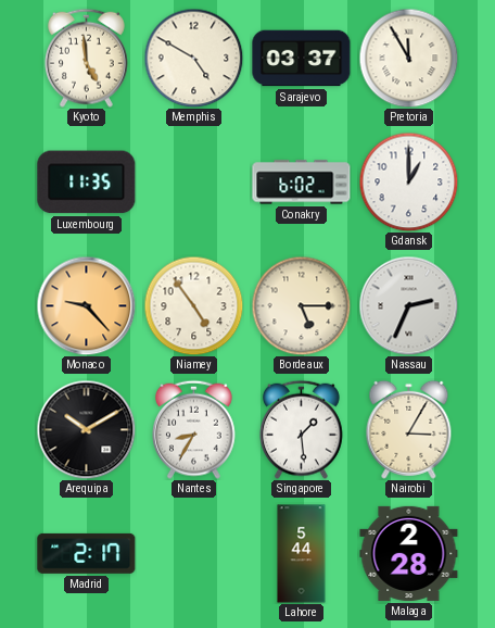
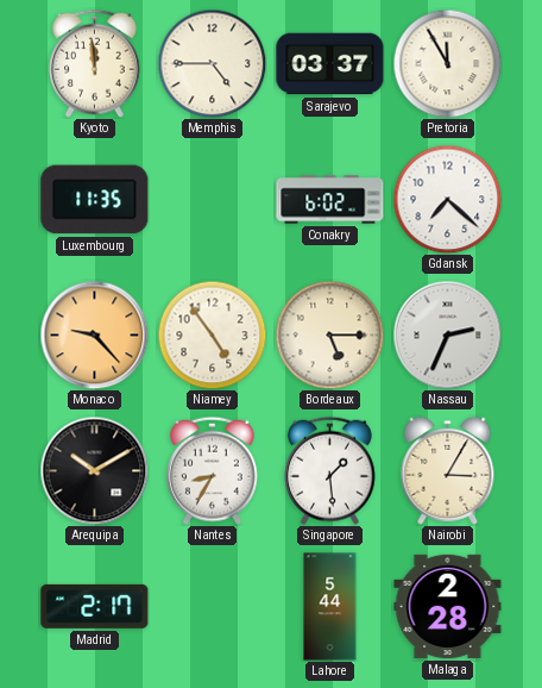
Kyoto: 4:59 -> 11:59
Memphis: 4:50 -> 4:45
Gdansk: 1:00 -> 7:22
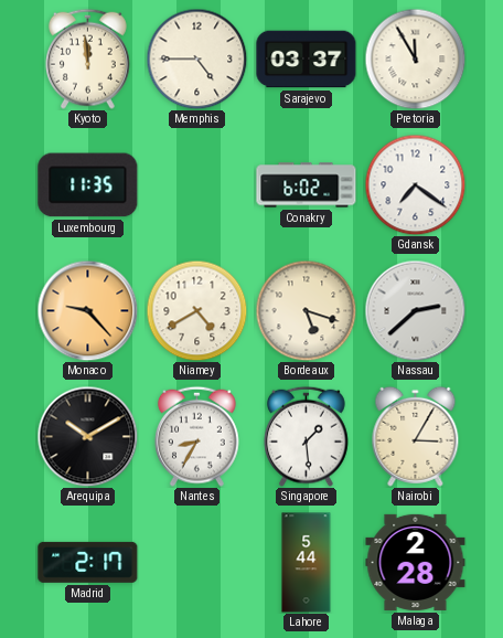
Gdansk: 7:22 -> 7:21
Niamey: 4:54 -> 4:40
Bordeaux: 5:15 -> 5:18
Nassau: 2:34 -> 2:38
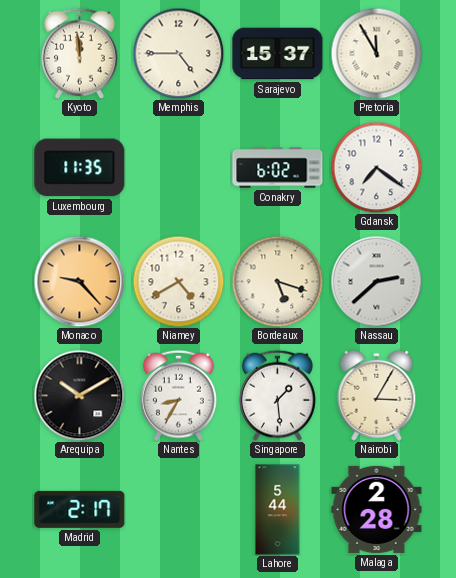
Sarajevo: 03:37 -> 15:37
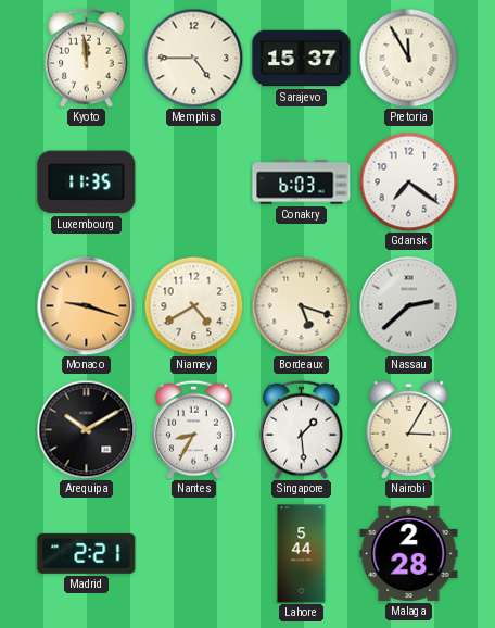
Conakry: 6:02 -> 6:03
Monaco: 9:23 -> 9:18
Madrid: 2:17 -> 2:21
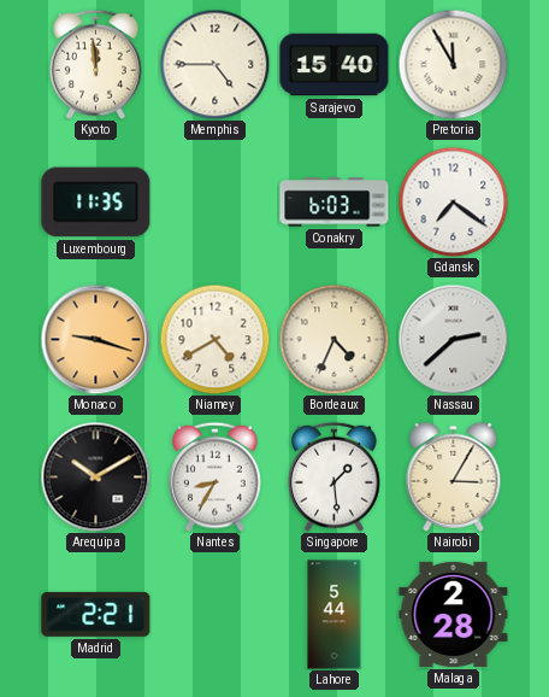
Sarajevo: 15:37 -> 15:40
Bordeaux: 5:18 -> 4:34
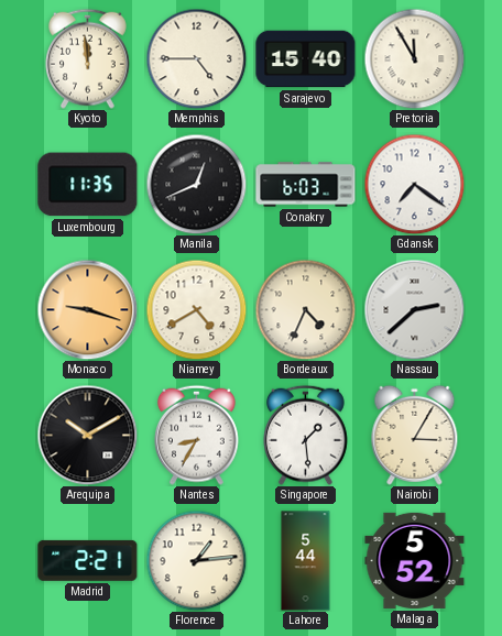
Manila: none -> 12:41
Florence: none -> 1:14
Malaga: 2:28 -> 5:52
